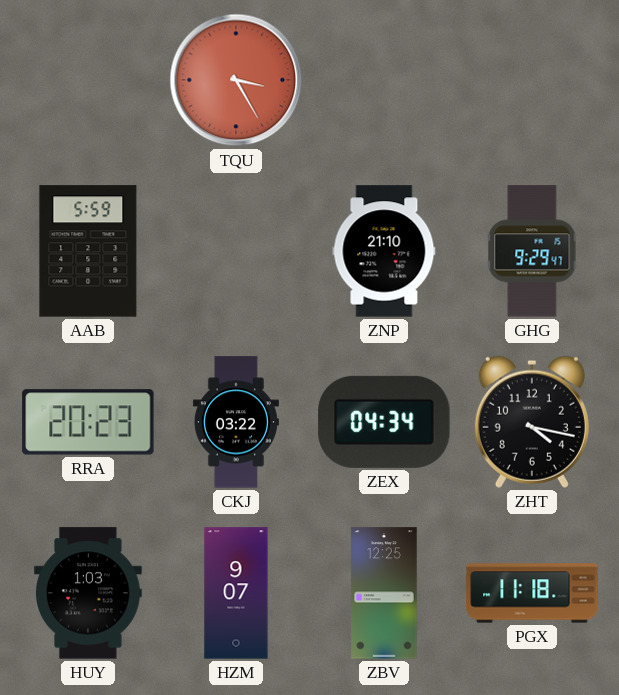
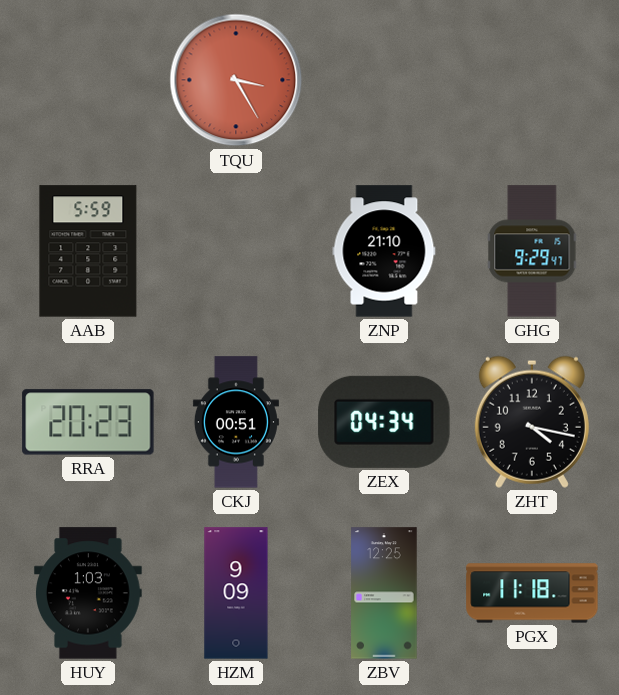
CKJ: 03:22 -> 00:51
HZM: 9:07 -> 9:09
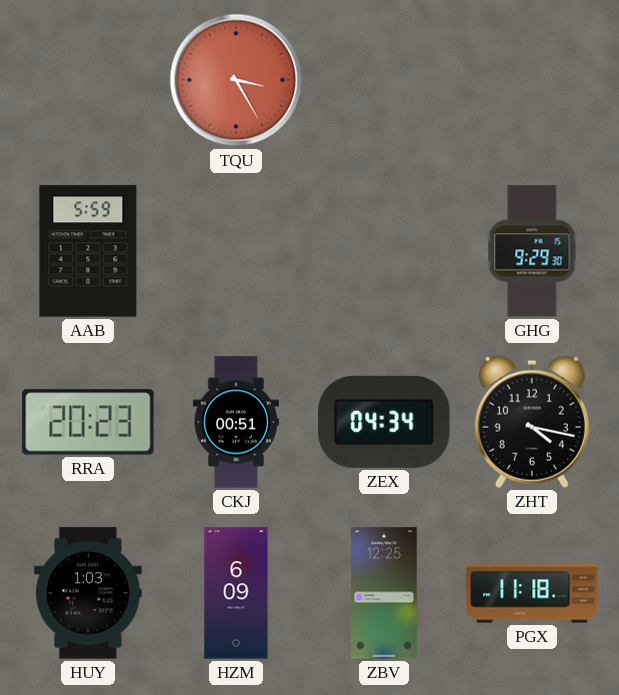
ZNP: 21:10 -> none
GHG: 9:29:47 -> 9:29:30
HZM: 9:09 -> 6:09
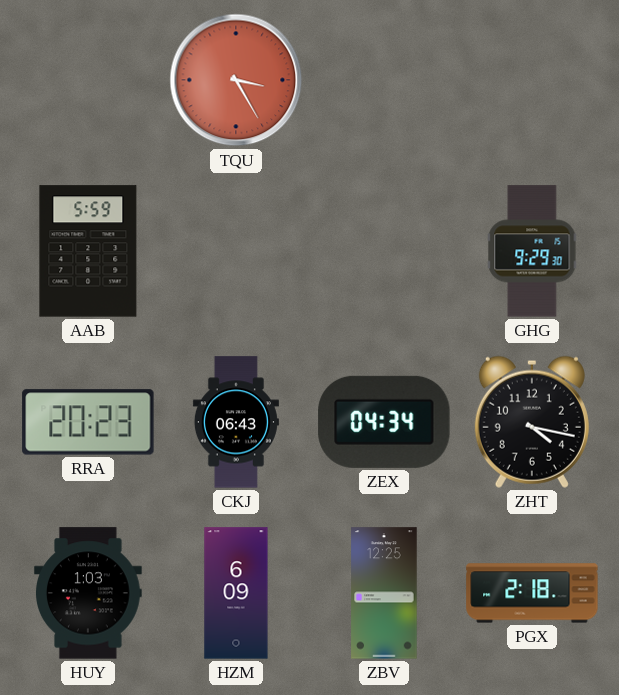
CKJ: 00:51 -> 06:43
PGX: 11:18 -> 2:18
